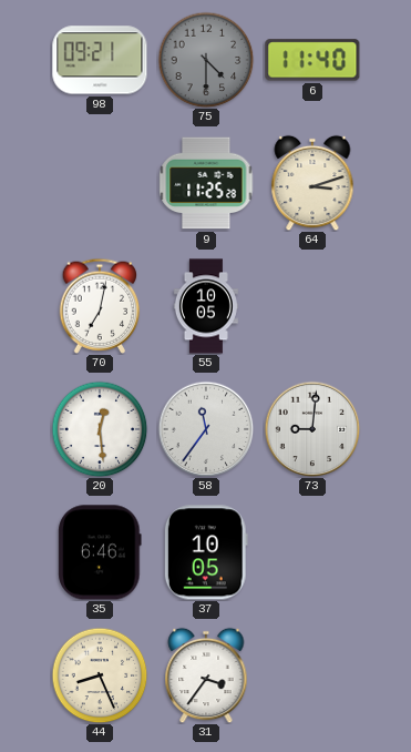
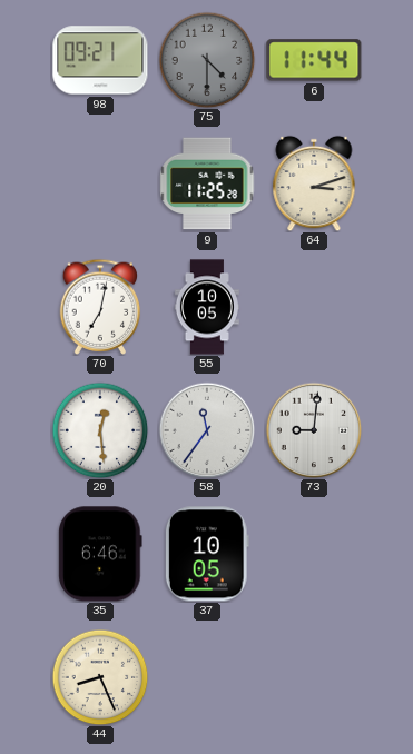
6: 11:40 -> 11:44
31: 3:36 -> none
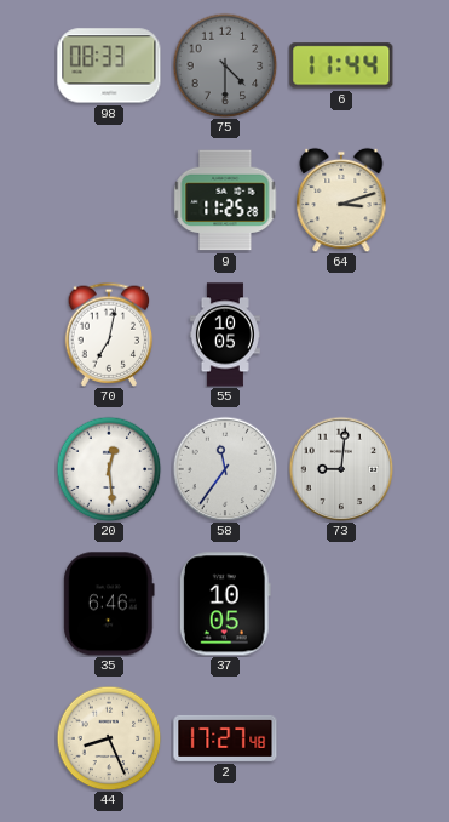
98: 09:21 -> 08:33
2: none -> 17:27
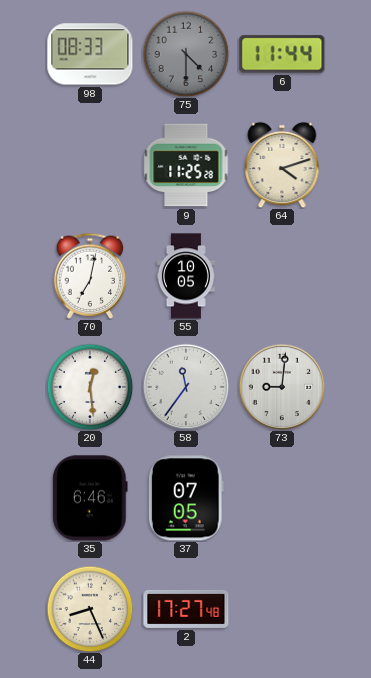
64: 3:12 -> 4:12
37: 10:05 -> 07:05
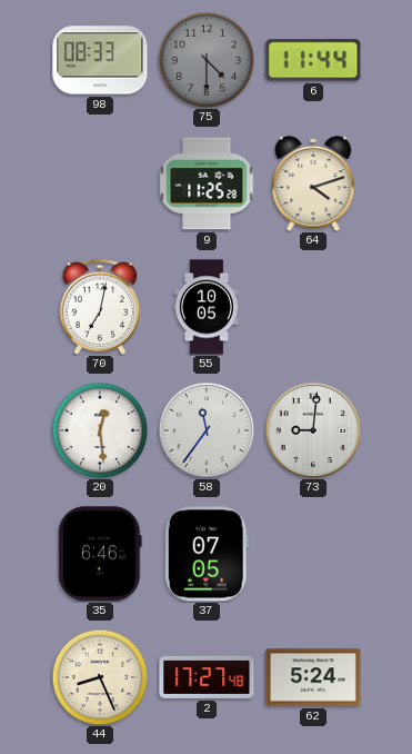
62: none -> 5:24
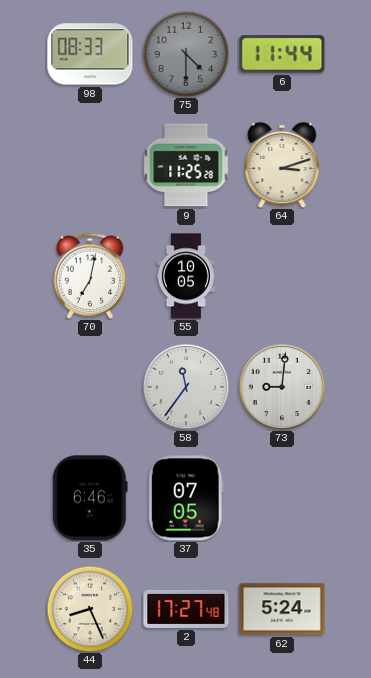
64: 4:12 -> 3:12
20: 12:29 -> none
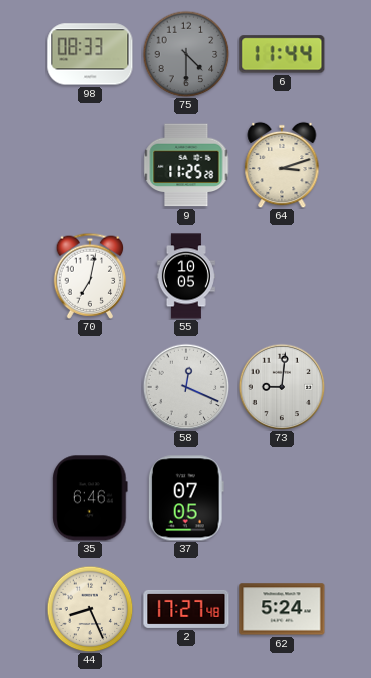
58: 11:36 -> 12:19
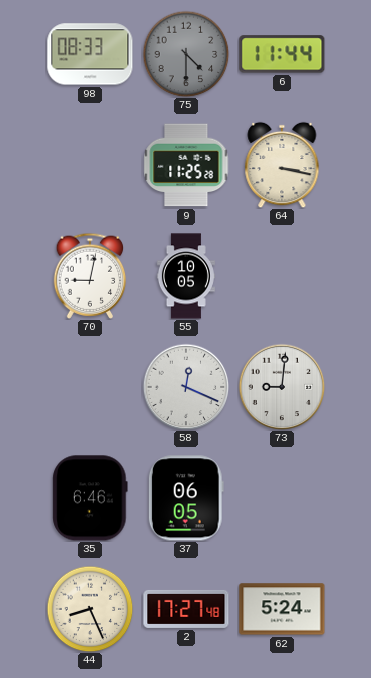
64: 3:12 -> 3:17
70: 7:02 -> 9:02
37: 07:05 -> 06:05
